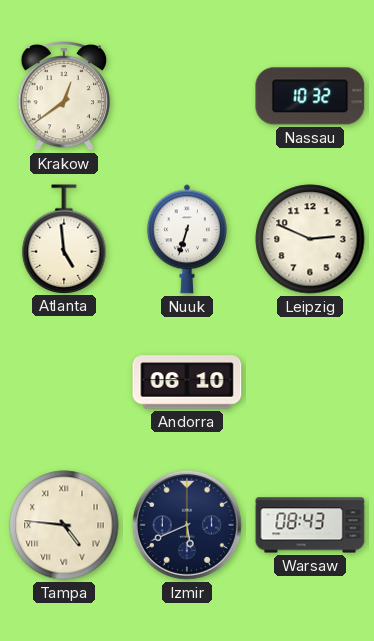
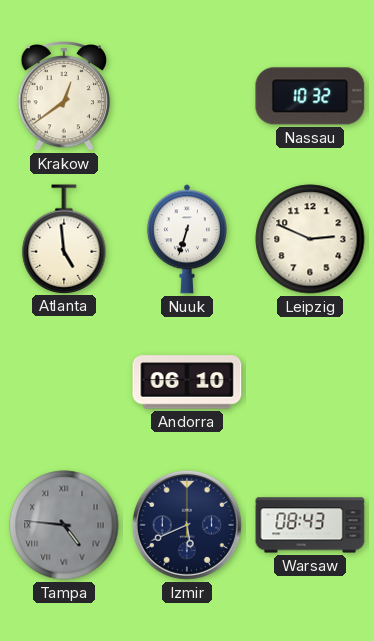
Tampa dial: cream -> grey
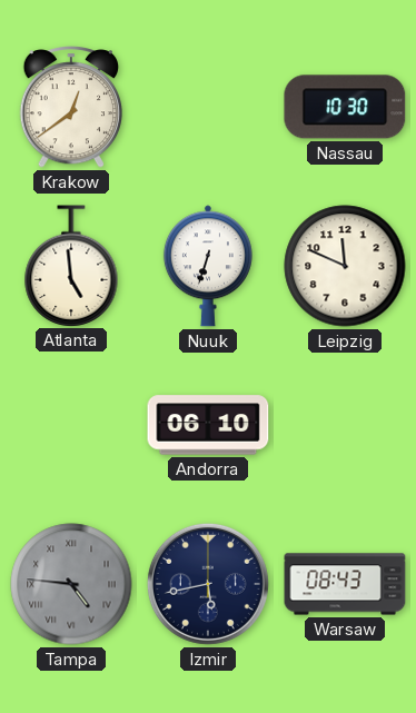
Nassau: 10:32 -> 10:30
Leipzig: 2:49 -> 11:49
Izmir: 5:41 -> 5:43
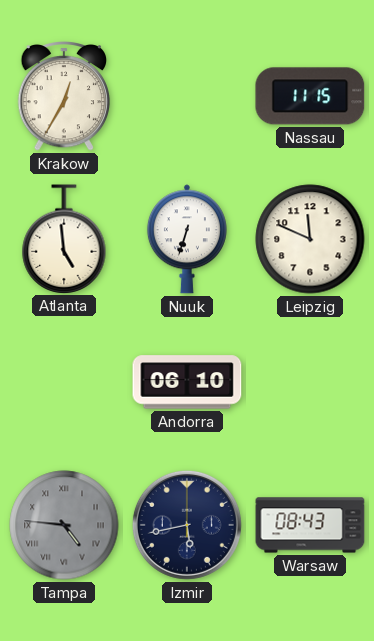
Krakow: 12:39 -> 12:35
Nassau: 10:30 -> 11:15
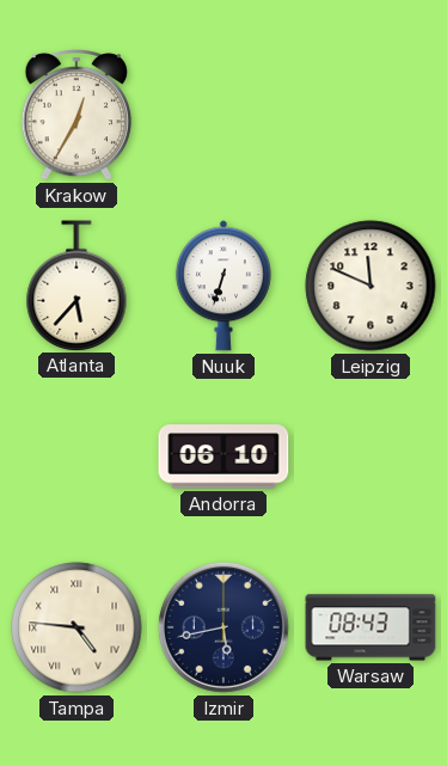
Nassau: 11:15 -> none
Atlanta: 4:59 -> 5:37
Tampa dial: grey -> cream
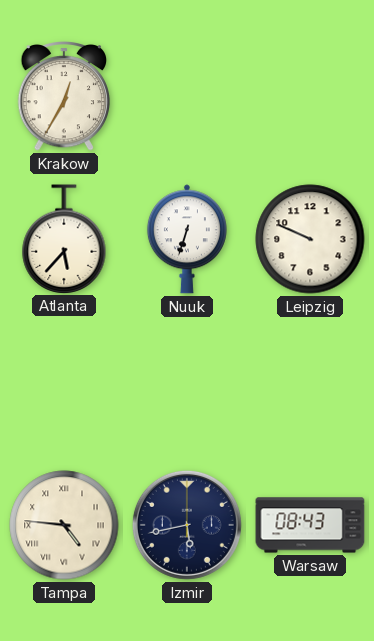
Leipzig: 11:49 -> 9:49
Andorra: 06:10 -> none
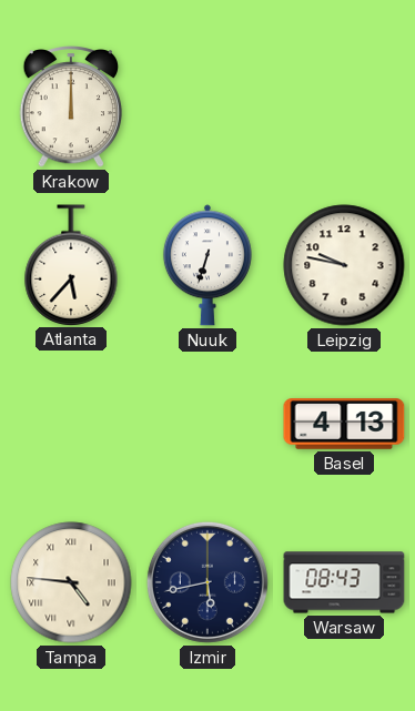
Krakow: 12:35 -> 12:00
Leipzig: 9:49 -> 9:47
Basel: none -> 4:13
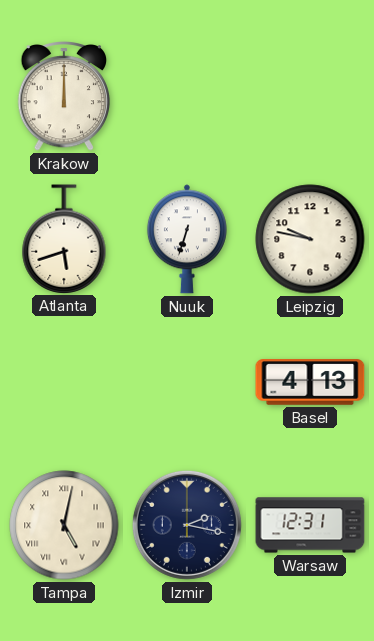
Atlanta: 5:37 -> 5:42
Tampa: 4:46 -> 5:02
Izmir: 5:43 -> 2:17
Warsaw: 08:43 -> 12:31
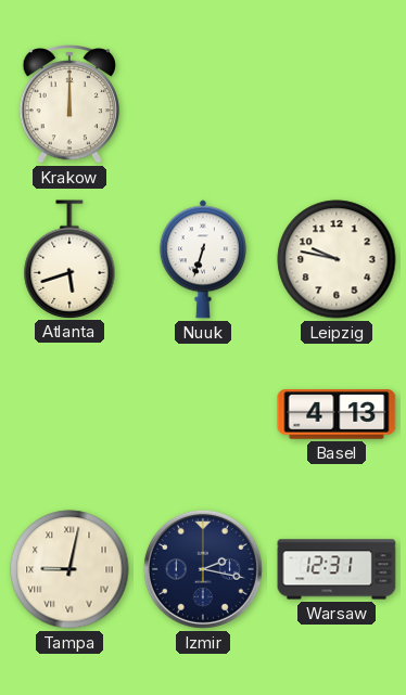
Tampa: 5:02 -> 9:02
